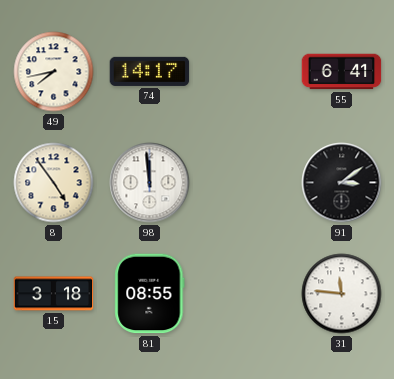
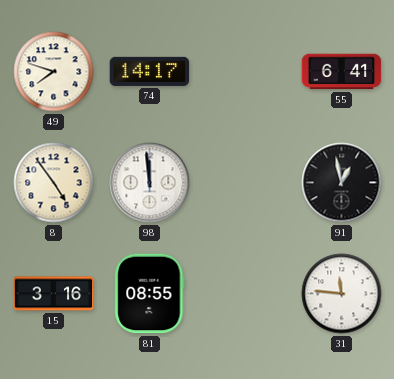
49: 7:43 -> 7:48
91: 3:09 -> 12:58
15: 3:18 -> 3:16
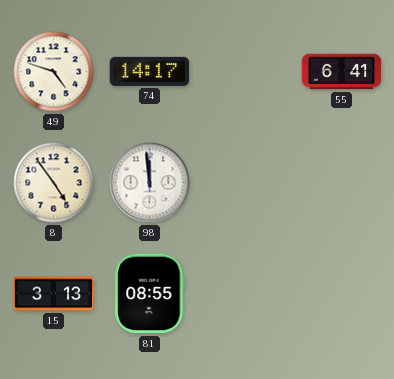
49: 7:48 -> 4:48
91: 12:58 -> none
15: 3:16 -> 3:13
31: 11:46 -> none
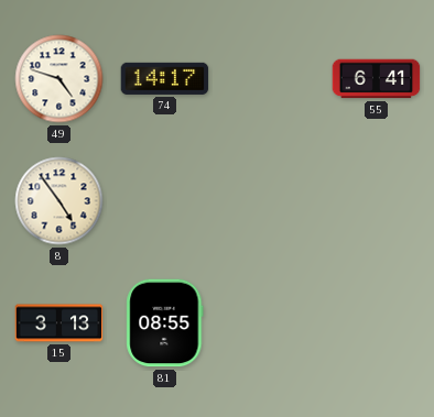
98: 11:59 -> none
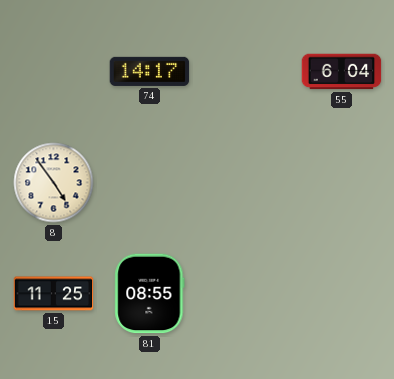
49: 4:48 -> none
55: 6:41 -> 6:04
15: 3:13 -> 11:25
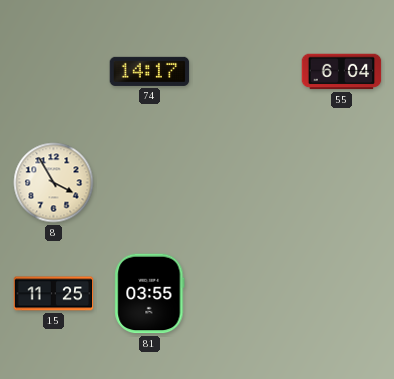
8: 4:54 -> 3:55
81: 08:55 -> 03:55
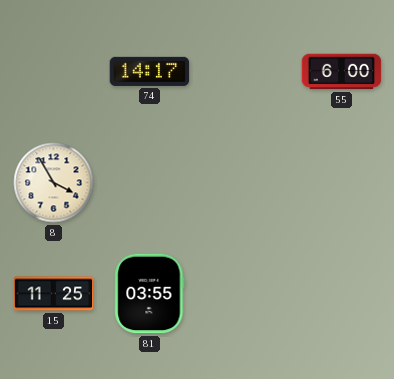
55: 6:04 -> 6:00
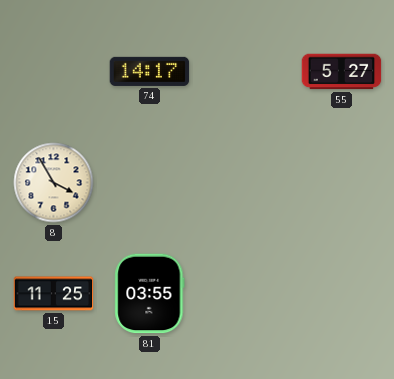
55: 6:00 -> 5:27
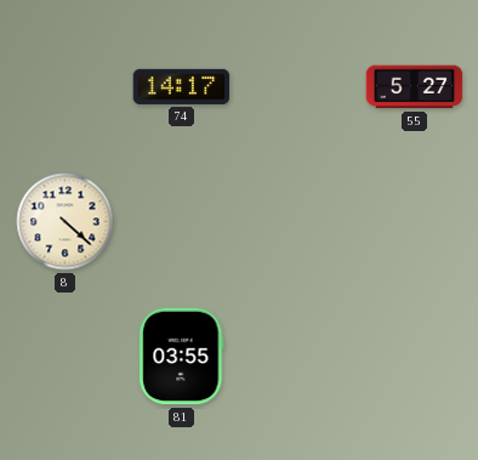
8: 3:55 -> 4:22
15: 11:25 -> none
